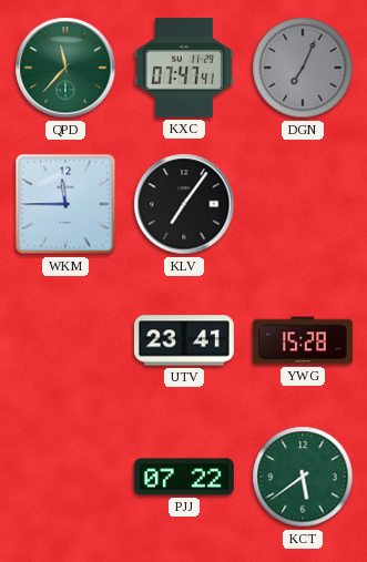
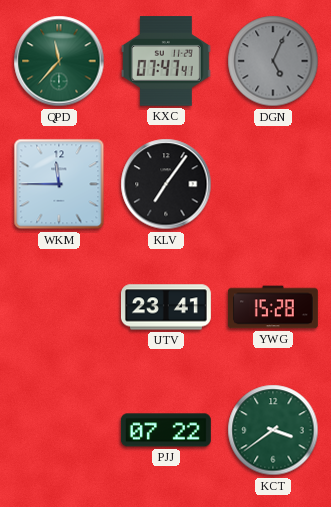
DGN: 7:04 -> 5:04
KCT: 5:39 -> 3:39
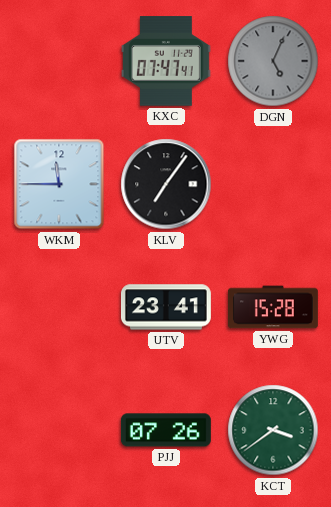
QPD: 11:37 -> none
PJJ: 07:22 -> 07:26
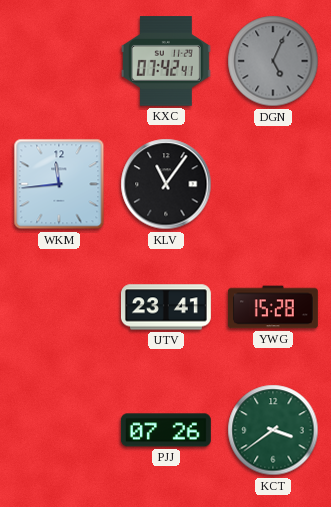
KXC: 07:47 -> 07:42
WKM: 11:45 -> 11:44
KLV: 7:06 -> 11:06
